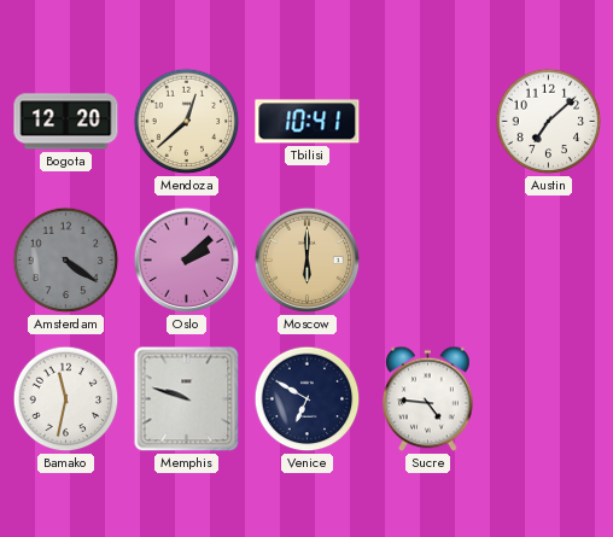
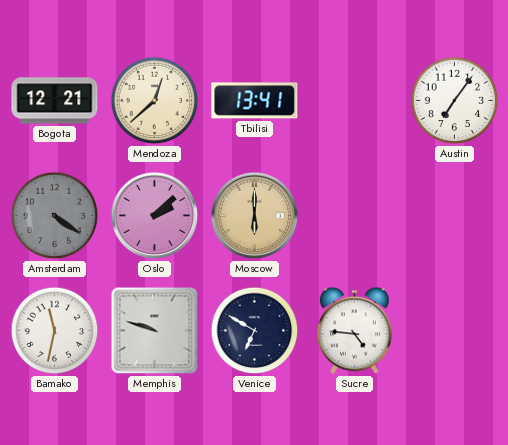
Bogota: 12:20 -> 12:21
Tbilisi: 10:41 -> 13:41
Austin: 7:08 -> 7:06
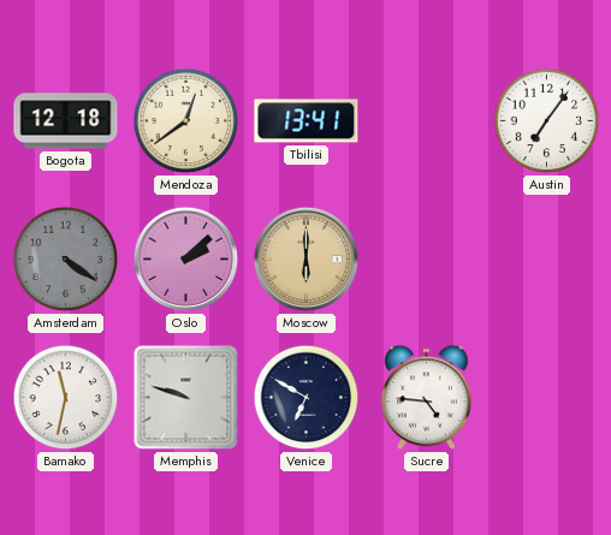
Bogota: 12:21 -> 12:18
Mendoza: 12:38 -> 12:39
